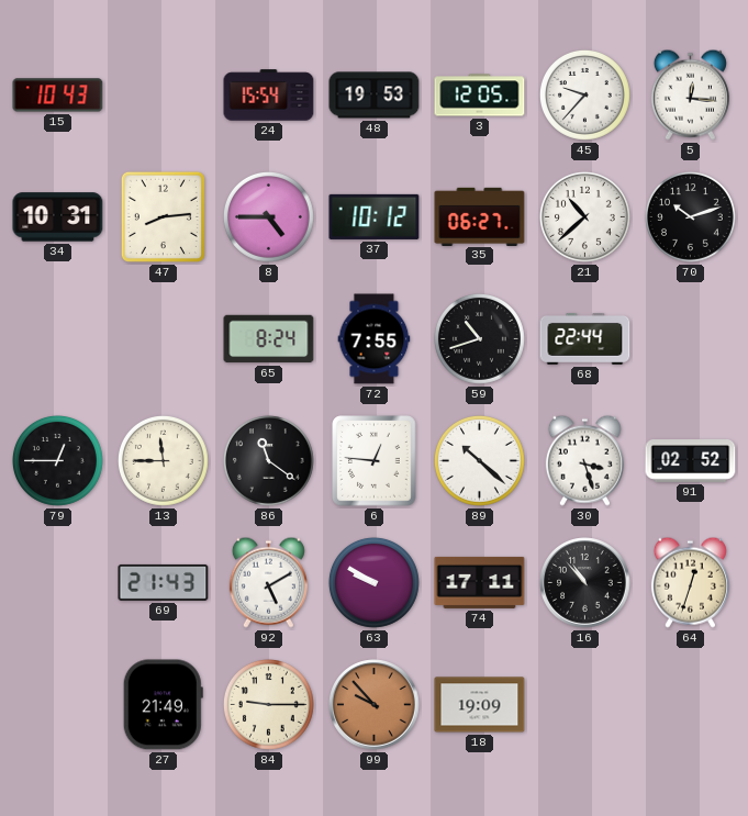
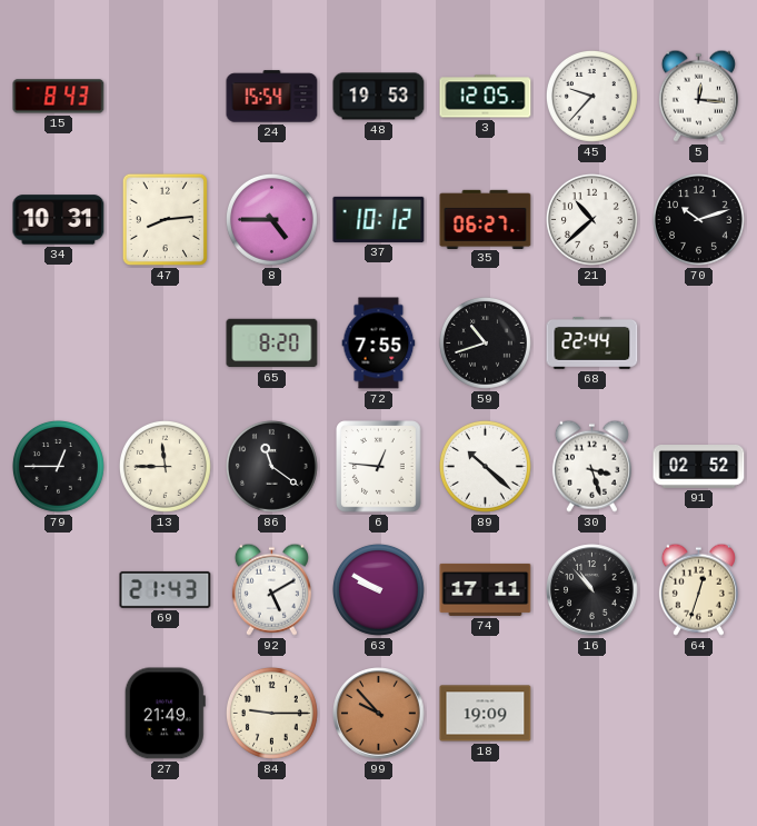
15: 10:43 -> 8:43
65: 8:24 -> 8:20
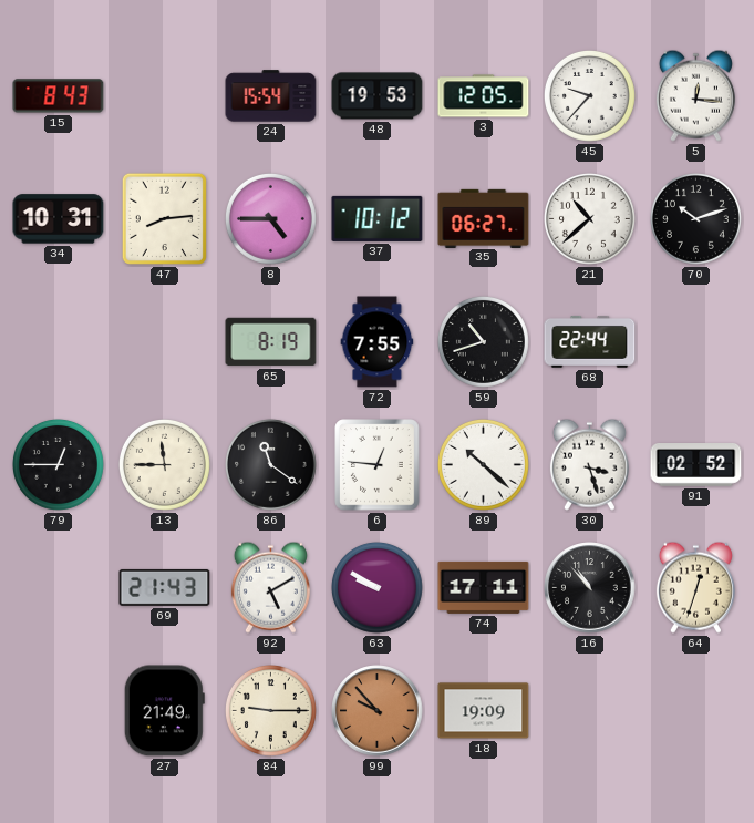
65: 8:20 -> 8:19
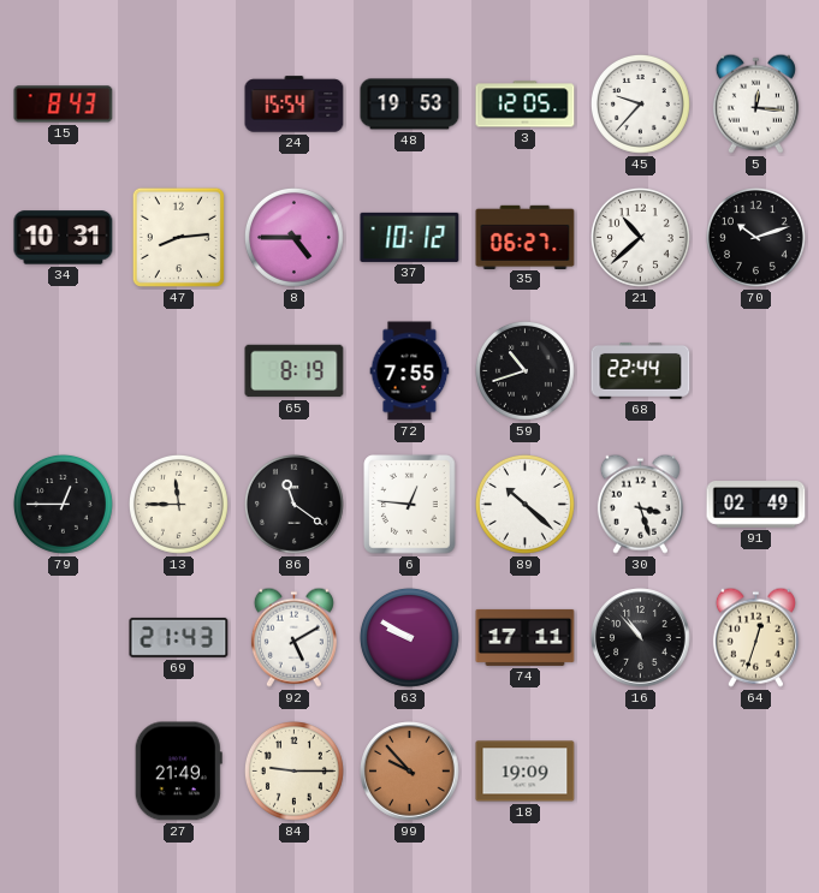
91: 02:52 -> 02:49
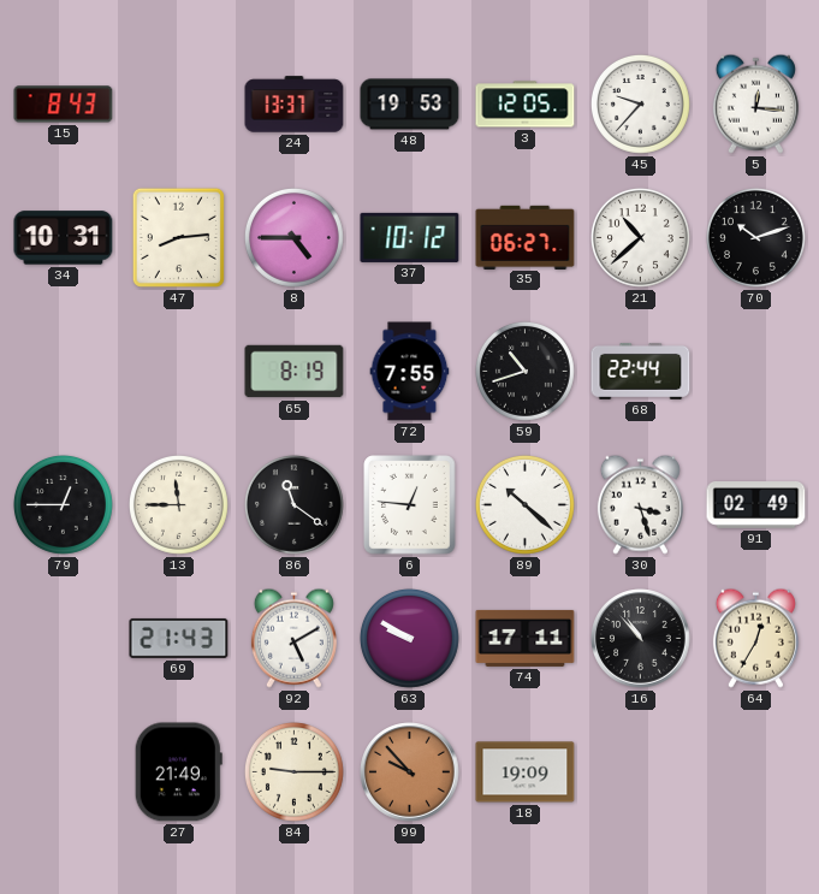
24: 15:54 -> 13:37
64: 12:33 -> 12:35
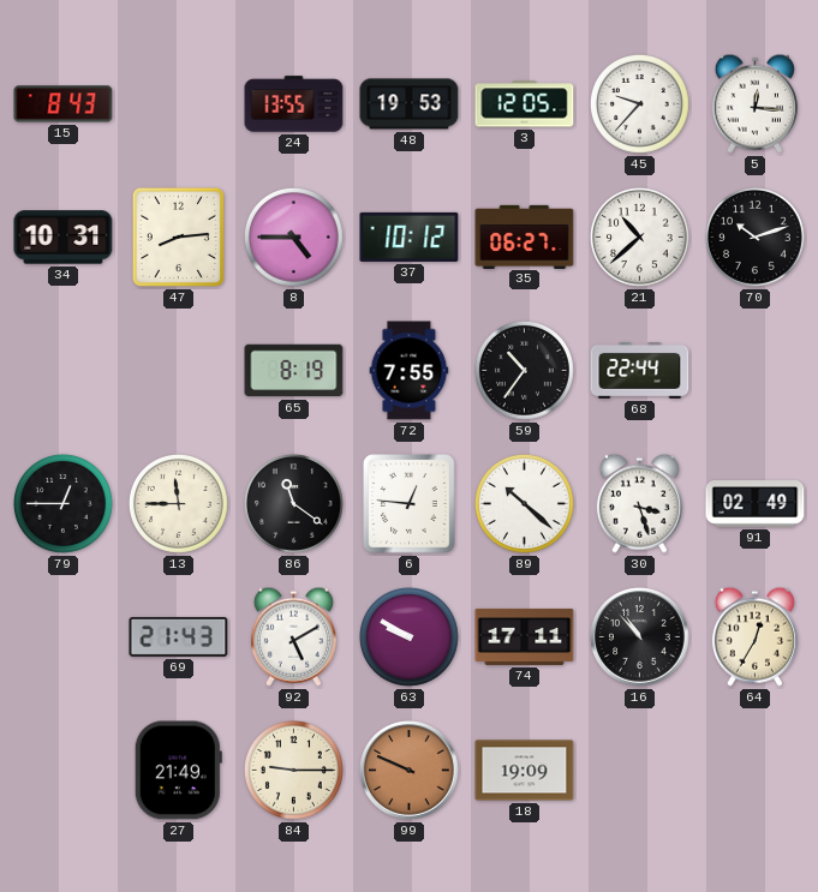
24: 13:37 -> 13:55
59: 10:42 -> 10:36
99: 9:53 -> 9:49
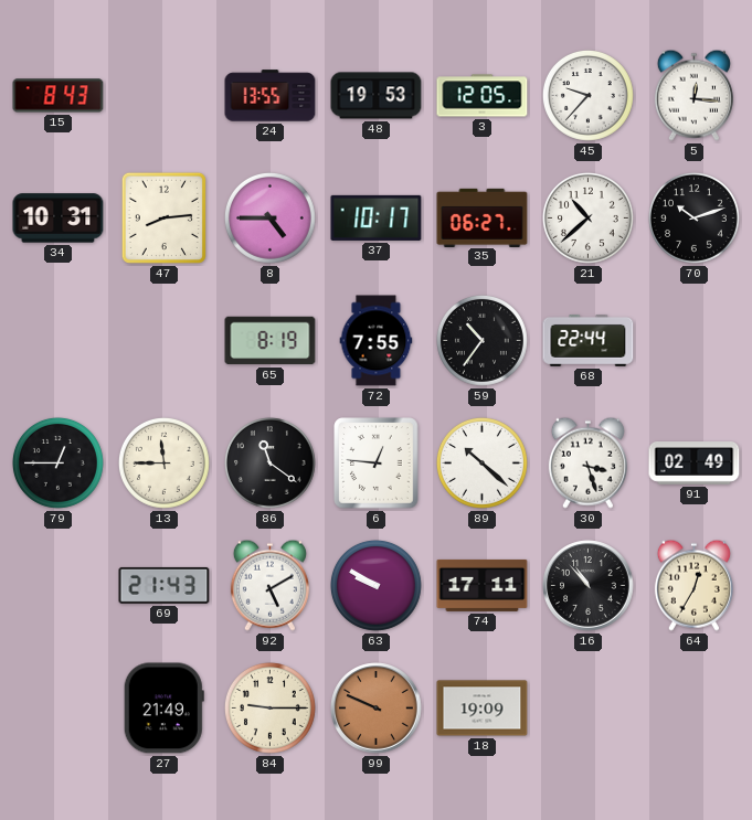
37: 10:12 -> 10:17
